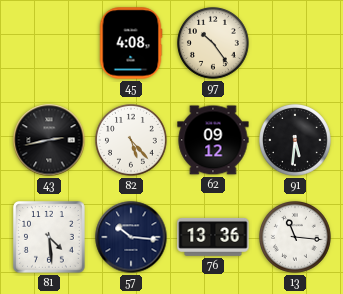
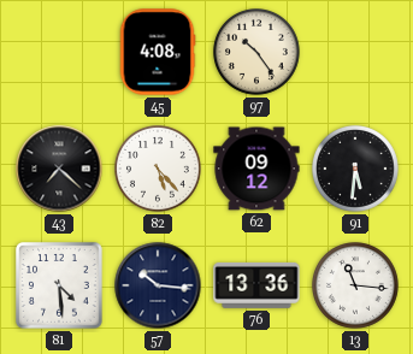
43: 2:43 -> 7:22
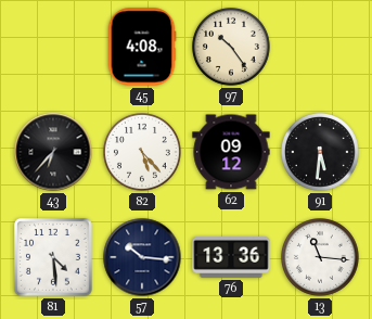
43: 7:22 -> 6:37
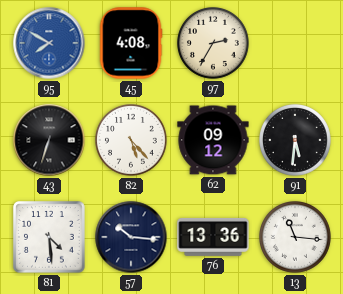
95: none -> 7:50
97: 10:24 -> 2:35
43: 6:37 -> 6:33
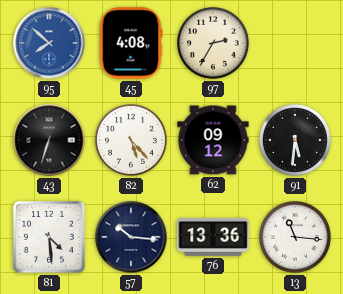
95: 7:50 -> 7:52
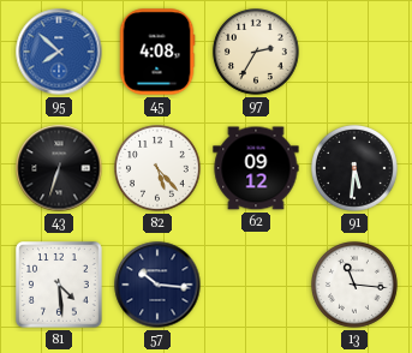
76: 13:36 -> none
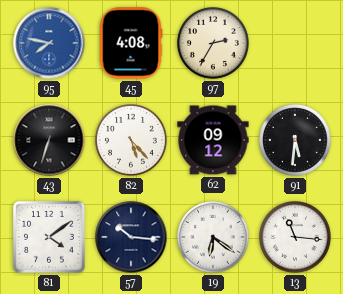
95: 7:52 -> 7:47
81: 4:29 -> 4:09
19: none -> 6:21
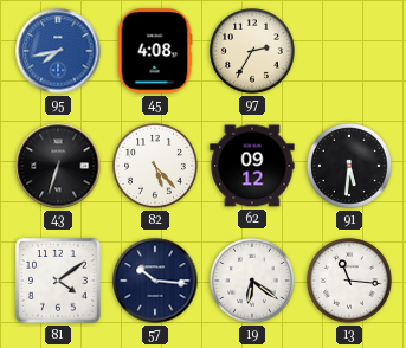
95: 7:47 -> 7:43
